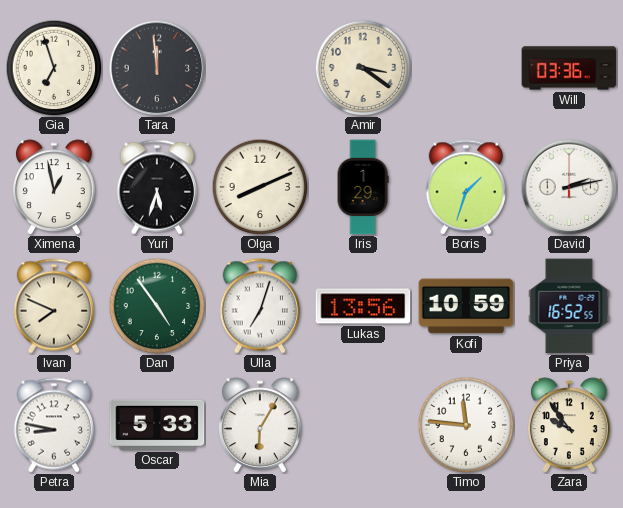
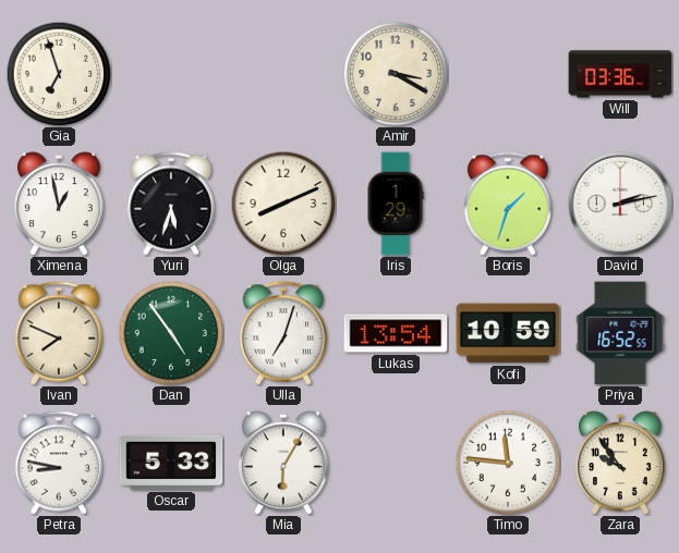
Tara: 11:59 -> none
Amir: 3:21 -> 3:20
Lukas: 13:56 -> 13:54
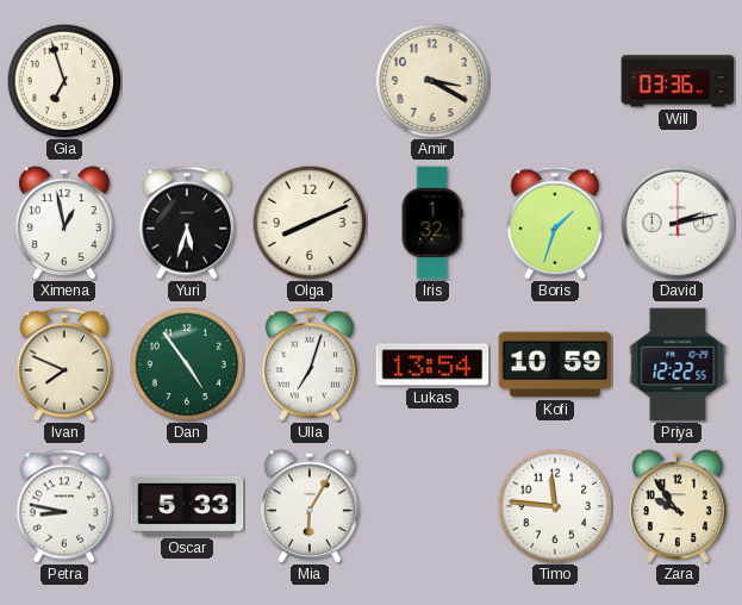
Iris: 1:29 -> 1:32
Priya: 16:52 -> 12:22
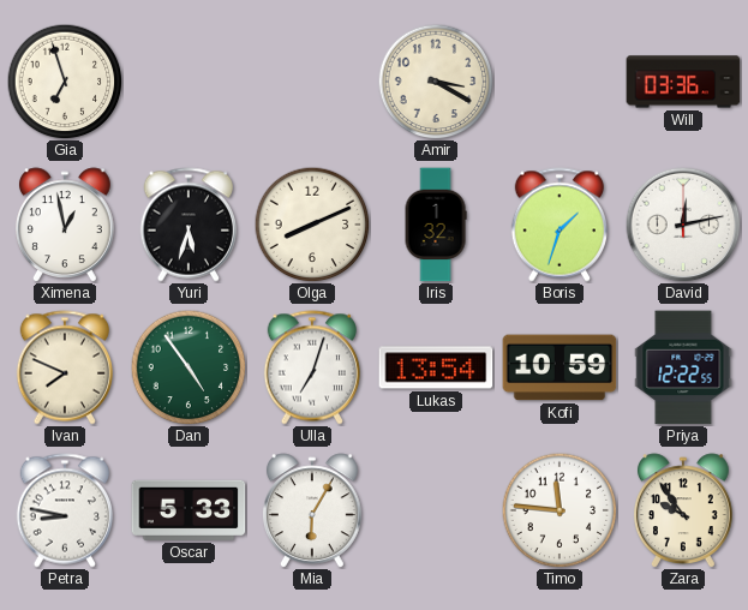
David: 2:13 -> 12:13
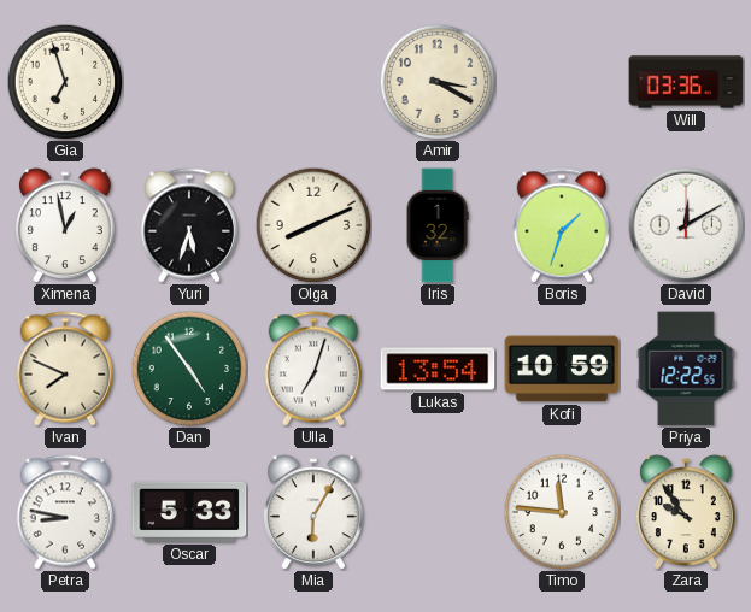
David: 12:13 -> 12:10
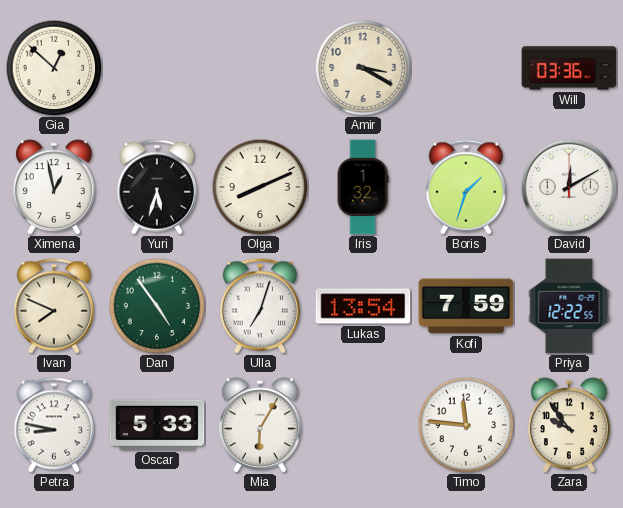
Gia: 6:57 -> 12:52
Kofi: 10:59 -> 7:59
